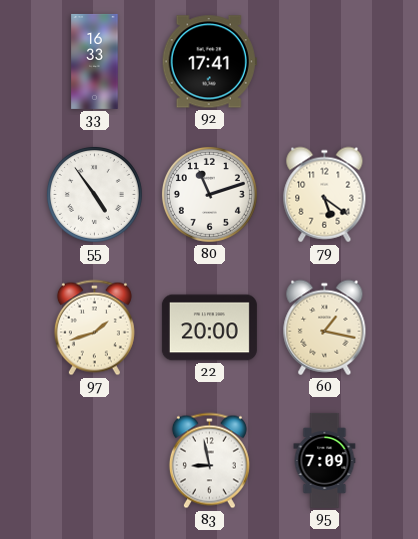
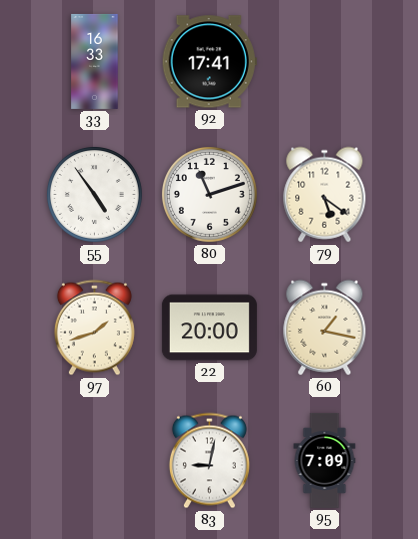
83: 8:58 -> 9:02
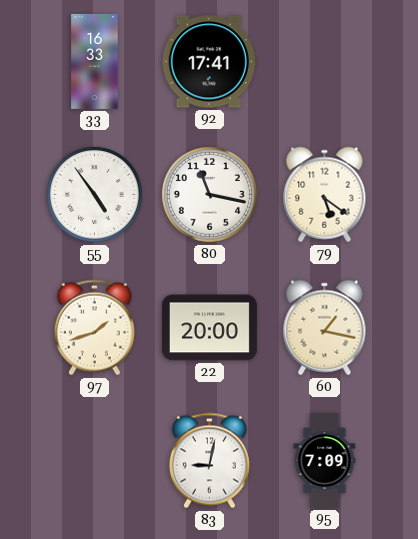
80: 11:12 -> 11:17
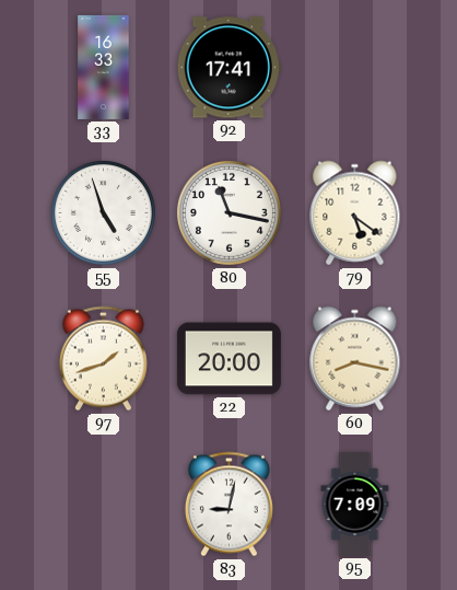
55: 4:54 -> 4:57
60: 1:17 -> 8:17
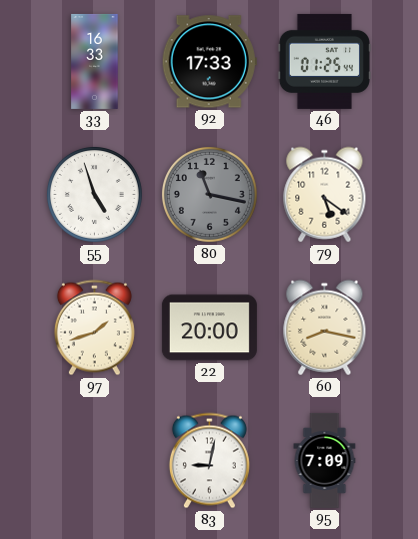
92: 17:41 -> 17:33
46: none -> 01:25
80 dial: white -> grey
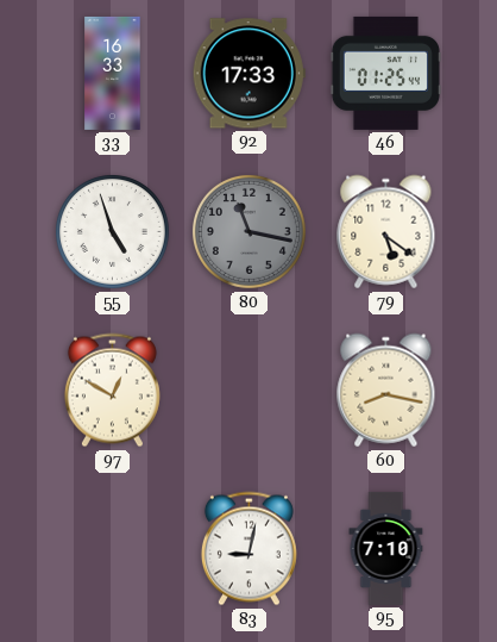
97: 1:42 -> 12:50
22: 20:00 -> none
95: 7:09 -> 7:10
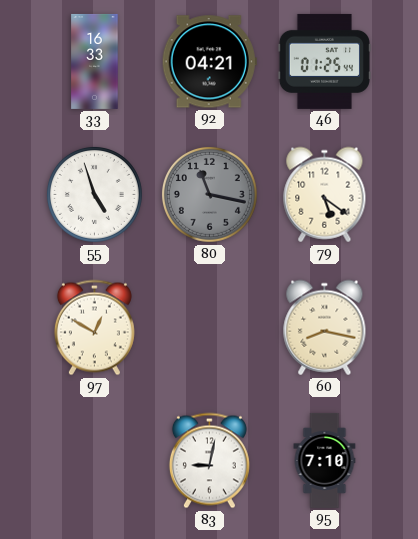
92: 17:33 -> 04:21
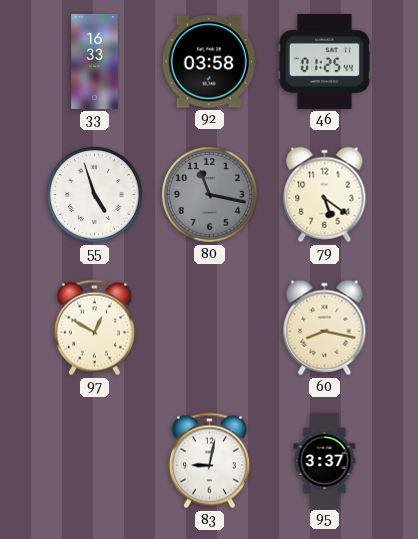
92: 04:21 -> 03:58
95: 7:10 -> 3:37
